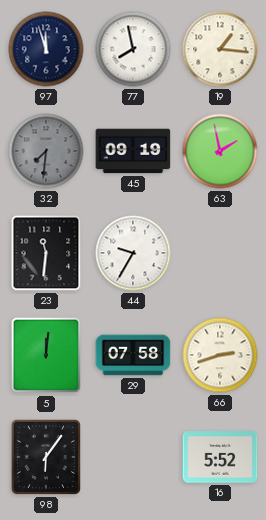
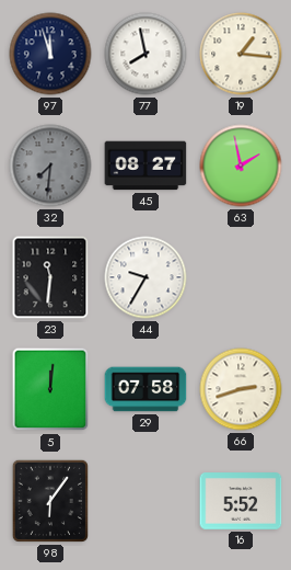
45: 09:19 -> 08:27
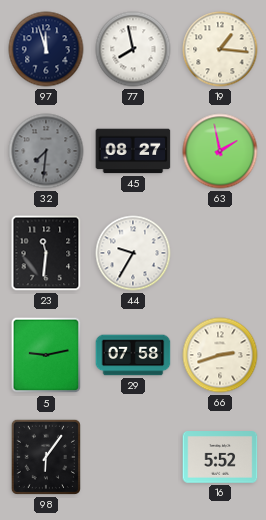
5: 12:01 -> 9:13
